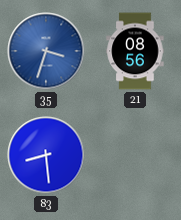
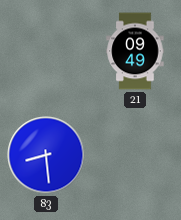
35: 3:33 -> none
21: 08:56 -> 09:49
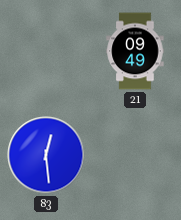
83: 8:29 -> 12:29
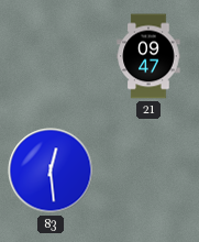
21: 09:49 -> 09:47
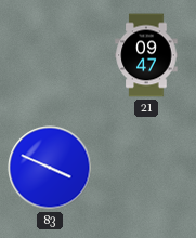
83: 12:29 -> 3:49
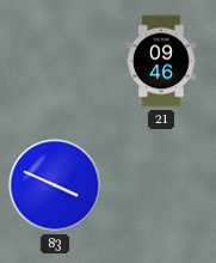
21: 09:47 -> 09:46
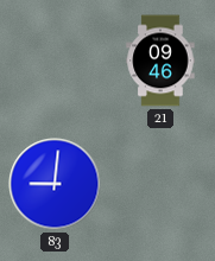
83: 3:49 -> 9:01
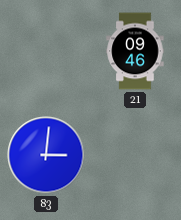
83: 9:01 -> 3:01
